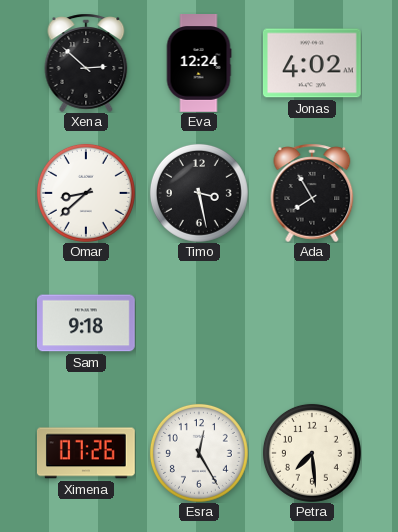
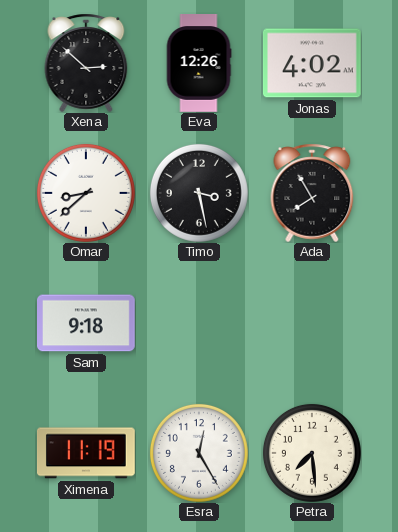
Eva: 12:24 -> 12:26
Ximena: 07:26 -> 11:19
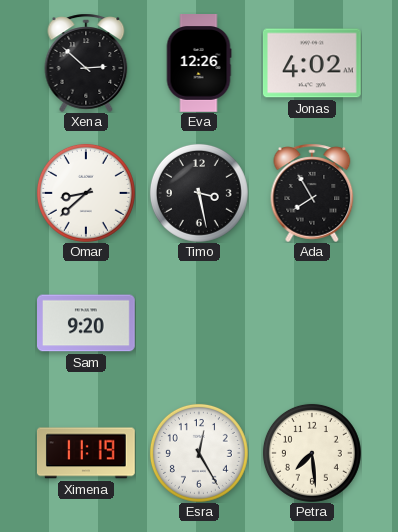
Sam: 9:18 -> 9:20
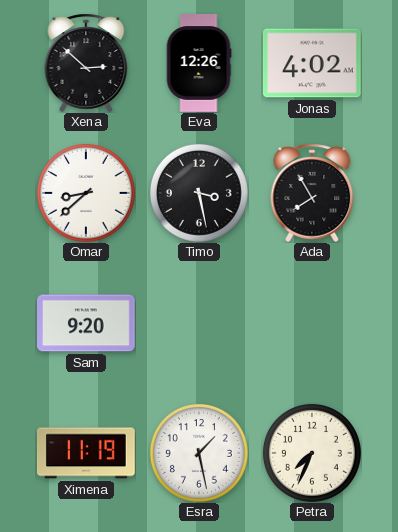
Esra: 12:25 -> 1:28
Petra: 7:29 -> 7:34
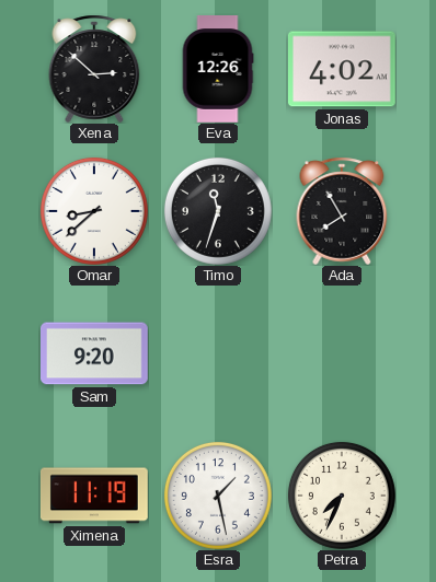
Timo: 3:28 -> 11:33
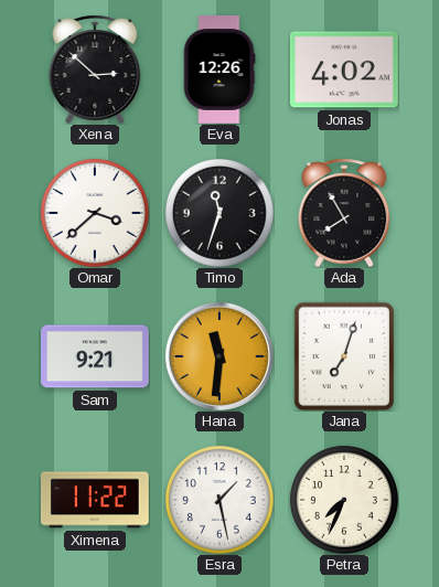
Omar: 8:38 -> 3:38
Sam: 9:20 -> 9:21
Hana: none -> 11:31
Jana: none -> 7:03
Ximena: 11:19 -> 11:22
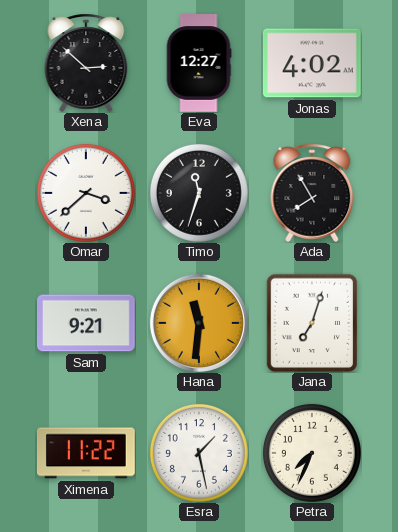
Eva: 12:26 -> 12:27
